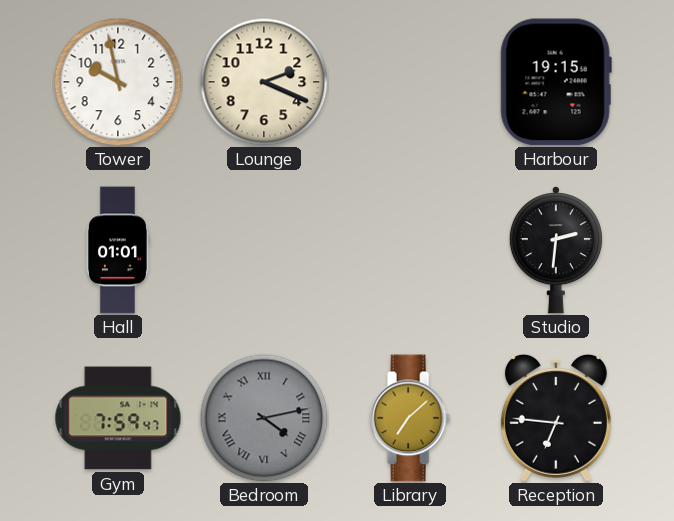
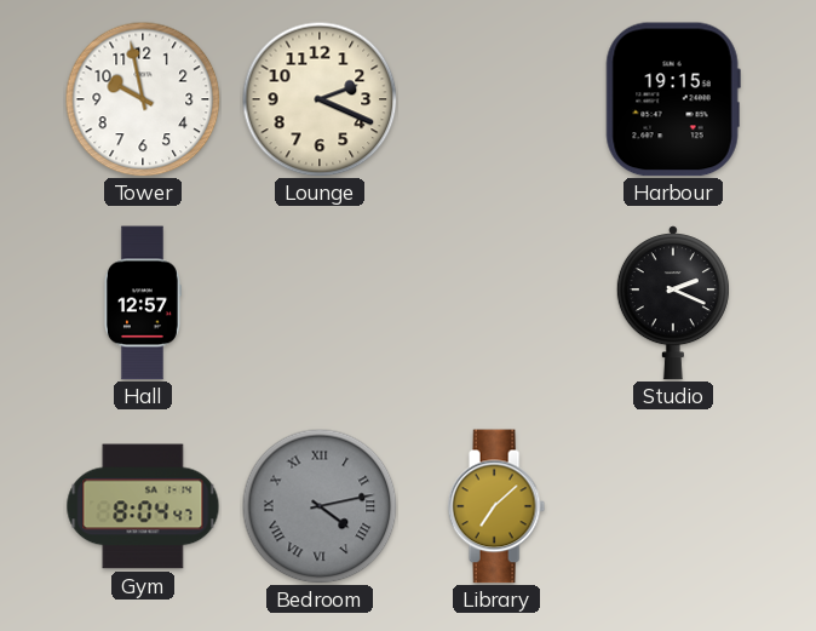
Hall: 01:01 -> 12:57
Studio: 2:31 -> 2:19
Gym: 7:59 -> 8:04
Reception: 6:46 -> none
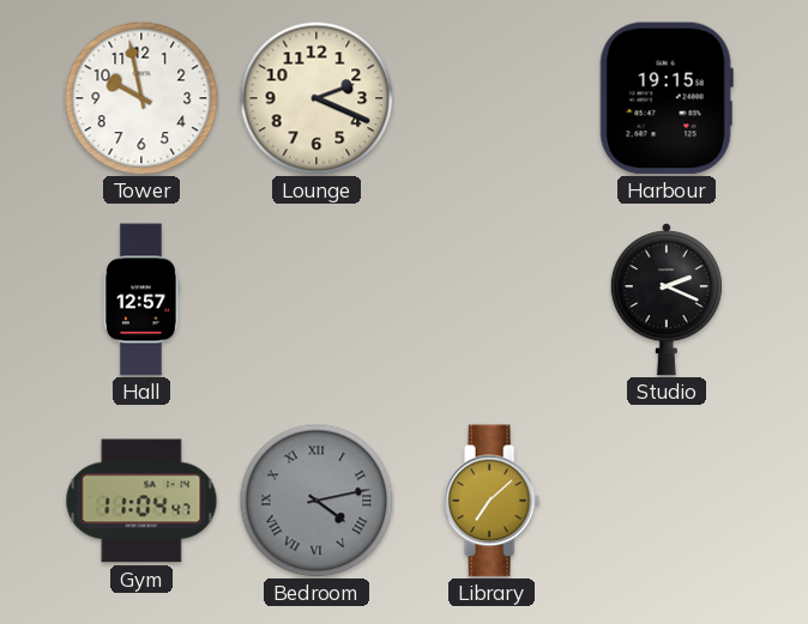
Gym: 8:04 -> 11:04
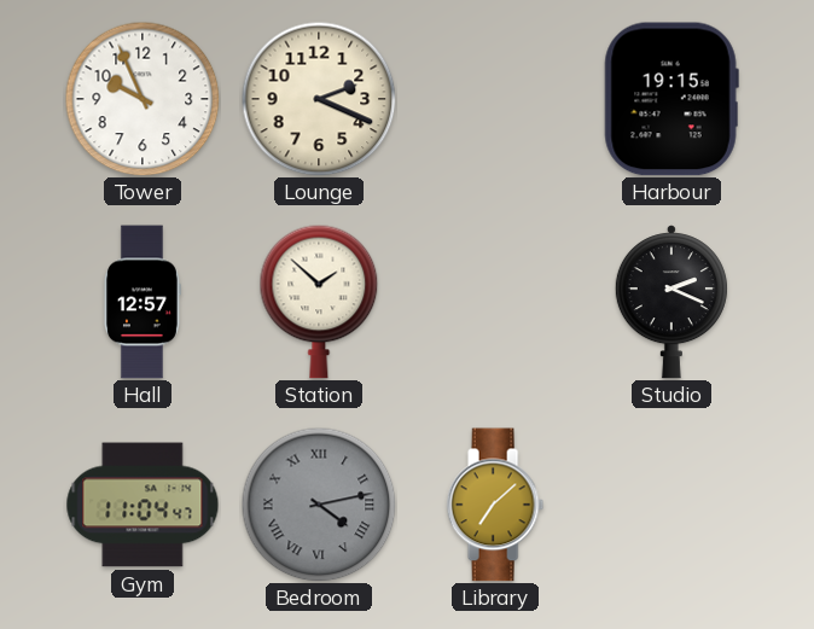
Tower: 9:58 -> 9:56
Station: none -> 1:52
